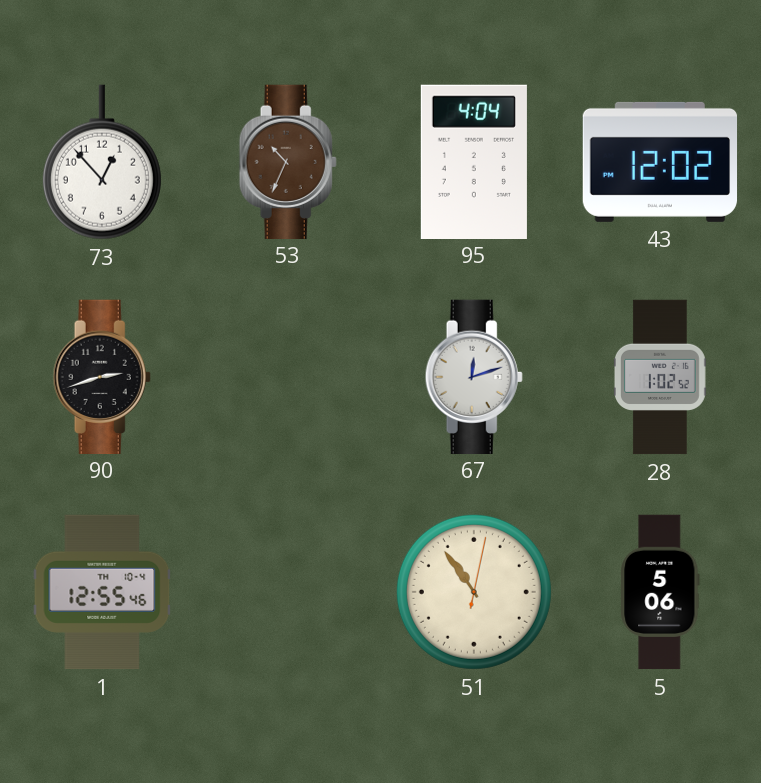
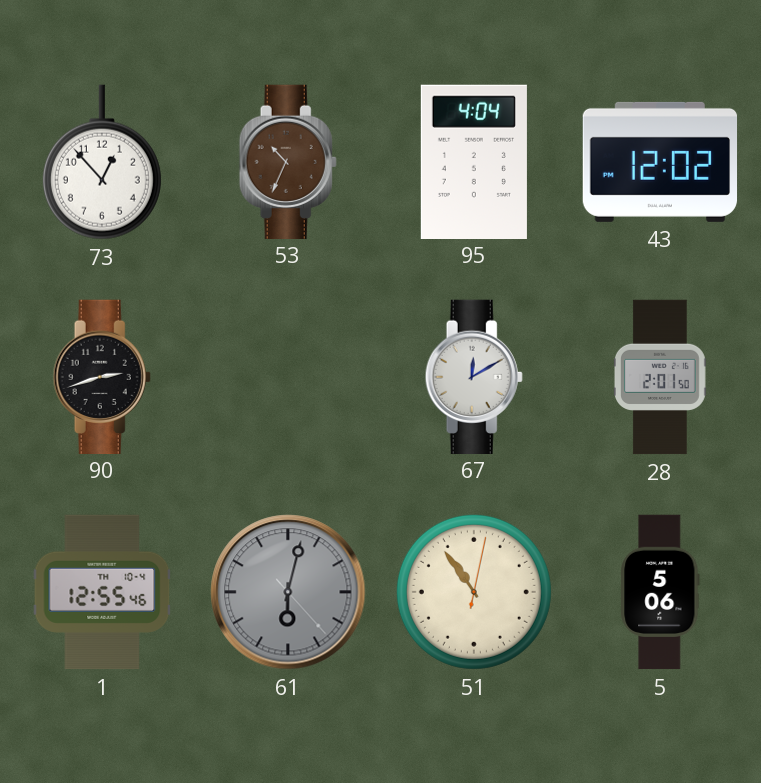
67: 12:12 -> 12:10
28: 1:02 -> 2:01
61: none -> 6:02
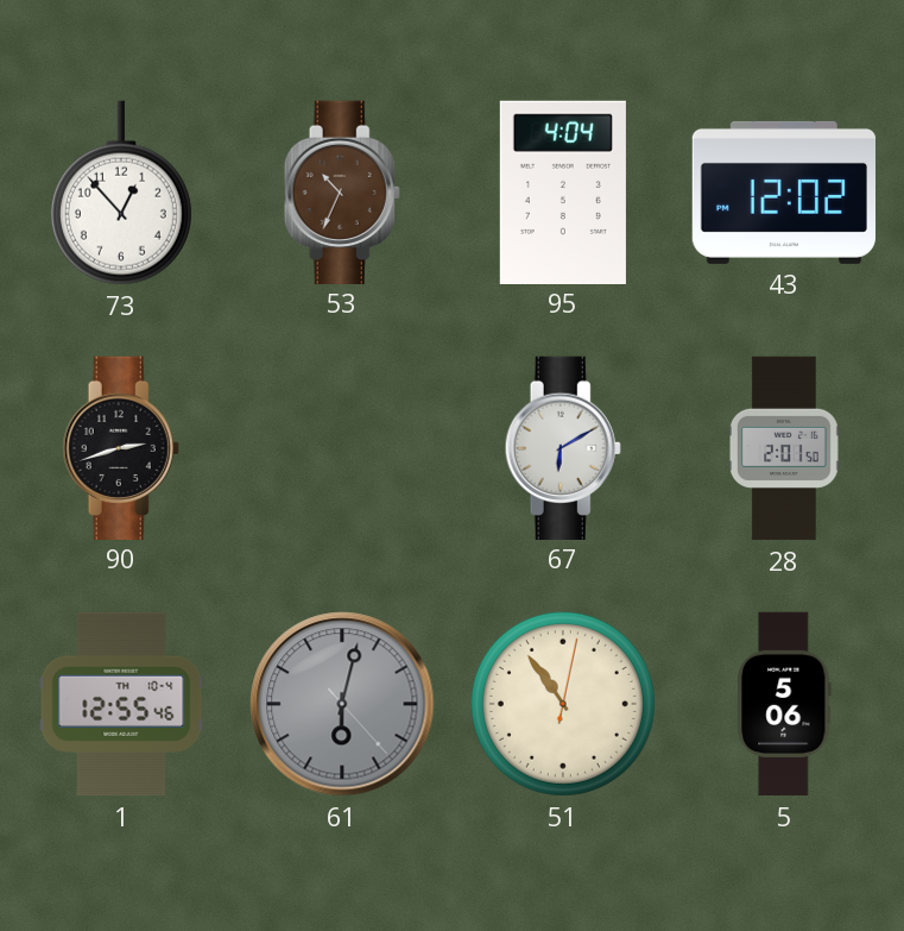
67: 12:10 -> 6:10
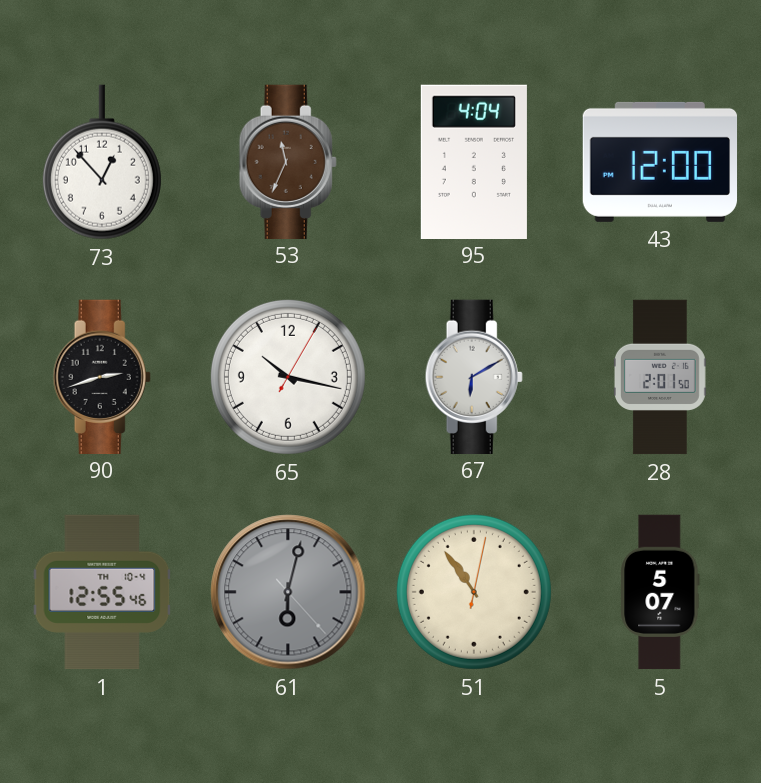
53: 10:34 -> 11:34
43: 12:02 -> 12:00
65: none -> 10:17
5: 5:06 -> 5:07
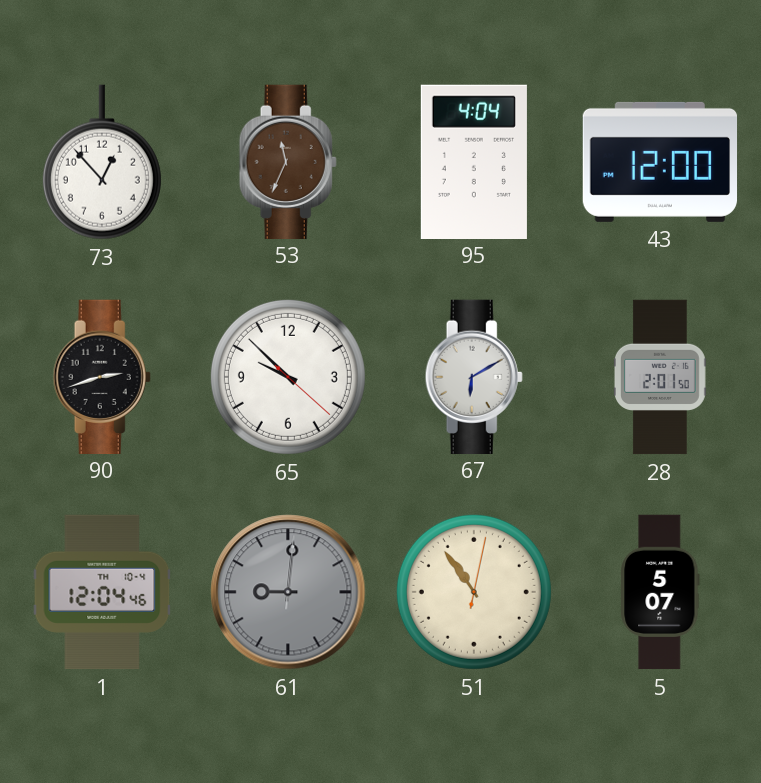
65: 10:17 -> 9:52
1: 12:55 -> 12:04
61: 6:02 -> 9:01
